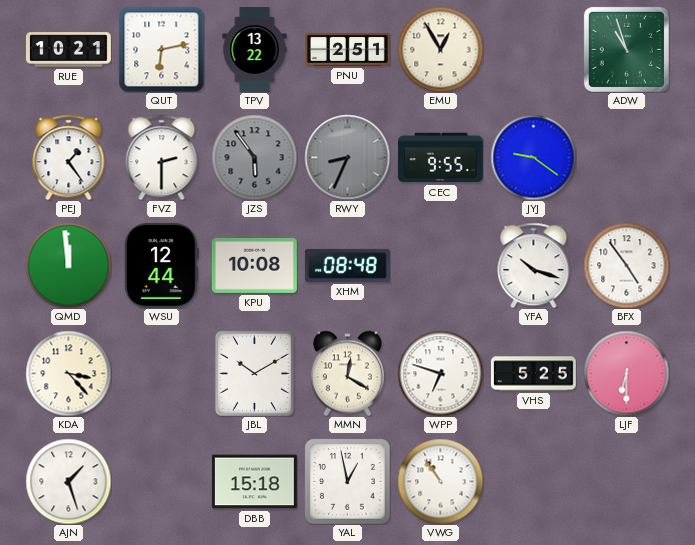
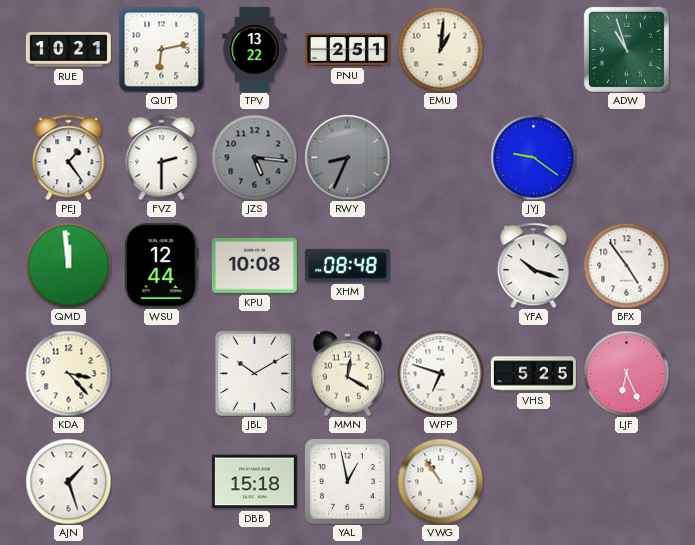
EMU: 12:55 -> 1:01
JZS: 5:54 -> 5:16
CEC: 9:55 -> none
LJF: 6:30 -> 6:26
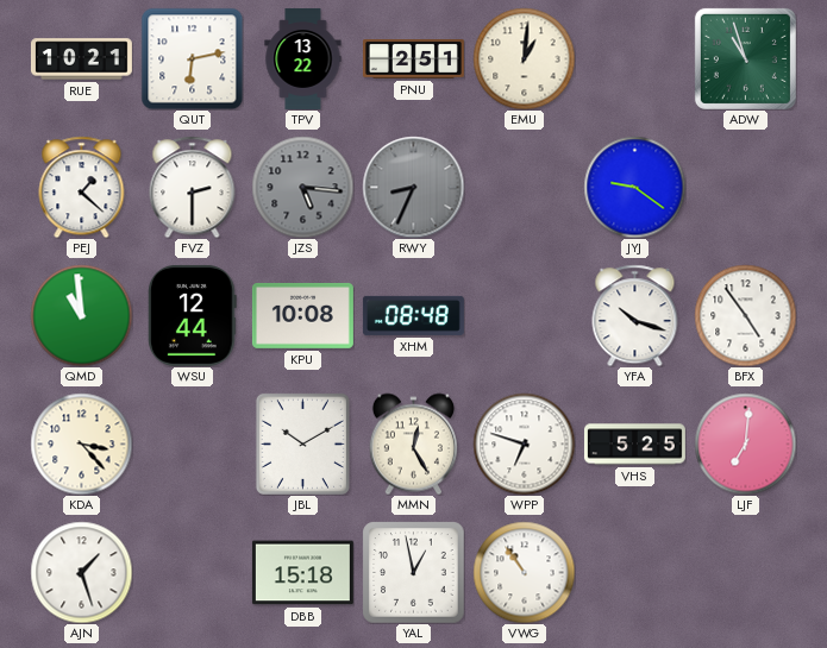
PEJ: 1:24 -> 1:22
QMD: 11:59 -> 10:59
MMN: 12:20 -> 12:25
LJF: 6:26 -> 7:01
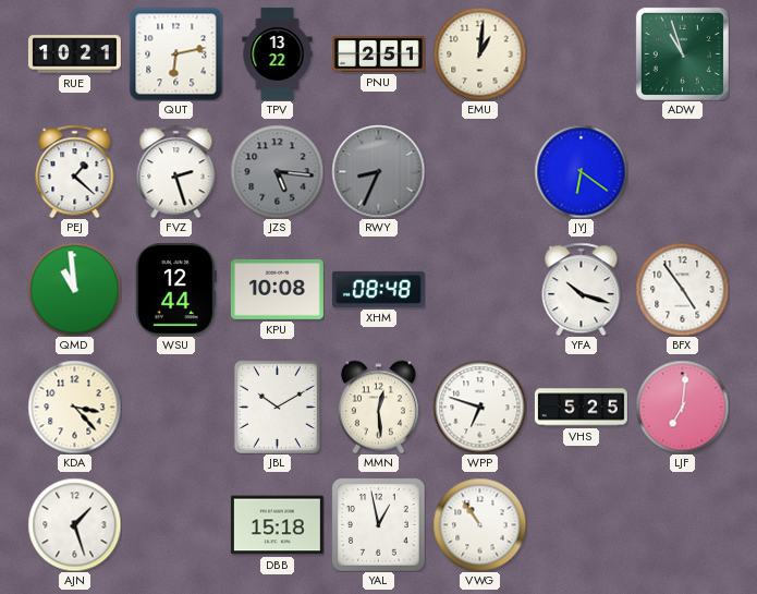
FVZ: 2:30 -> 2:27
JYJ: 9:21 -> 6:21
MMN: 12:25 -> 12:29
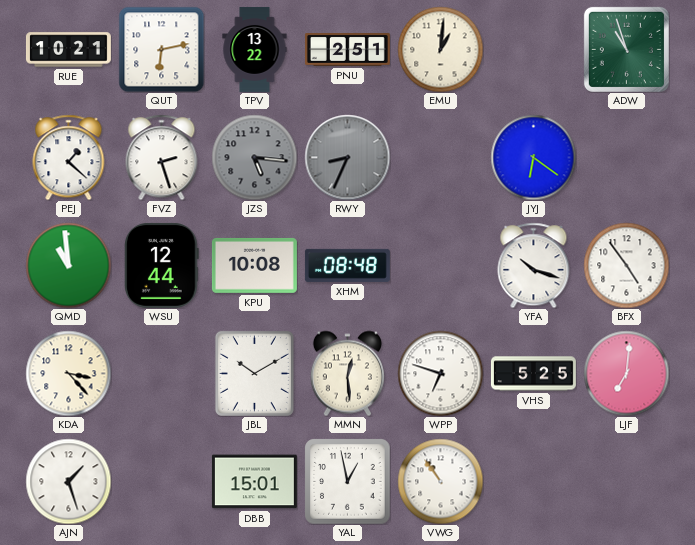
DBB: 15:18 -> 15:01
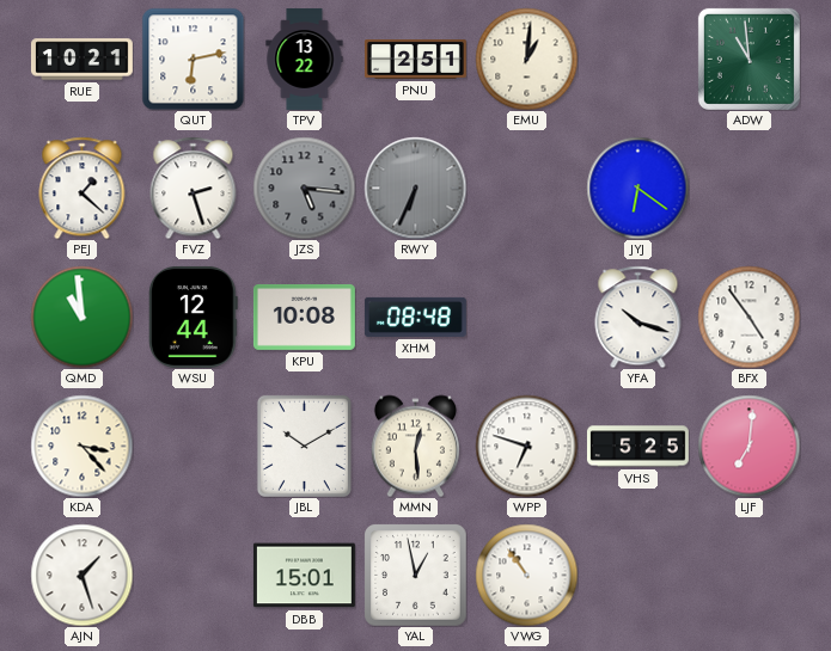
ADW: 10:57 -> 10:59
RWY: 8:34 -> 6:34
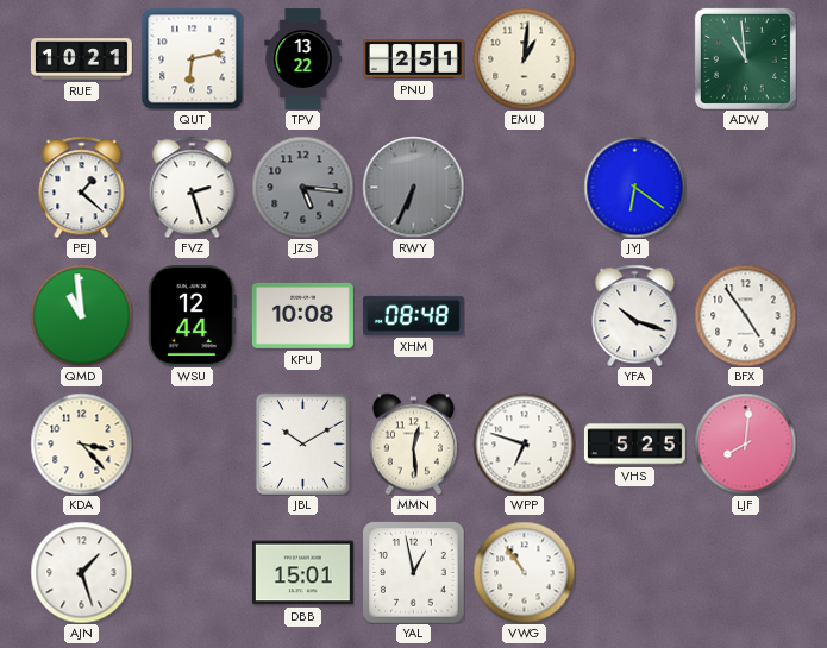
LJF: 7:01 -> 8:01
